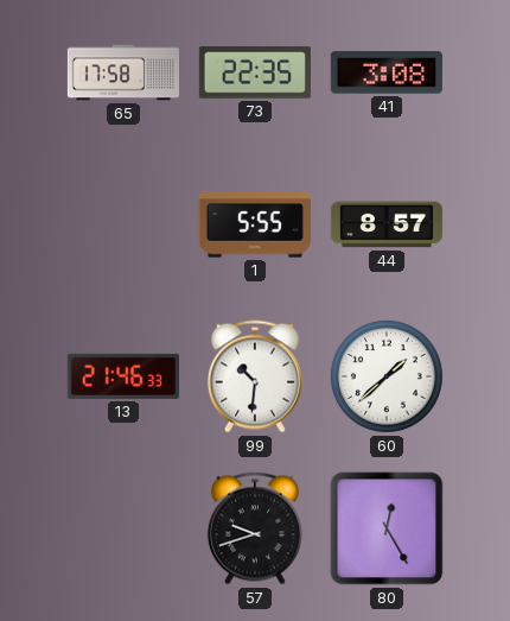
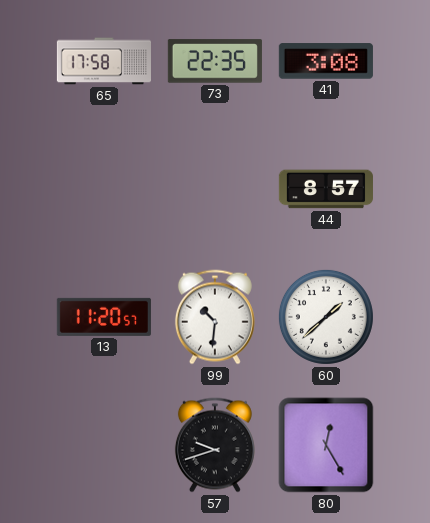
1: 5:55 -> none
13: 21:46 -> 11:20
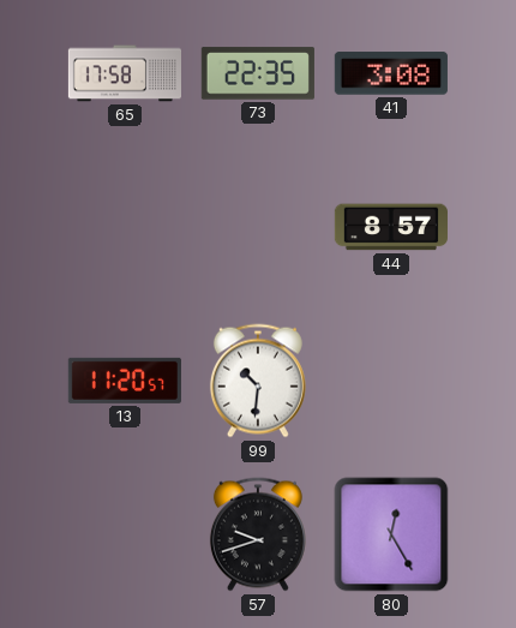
60: 1:38 -> none
